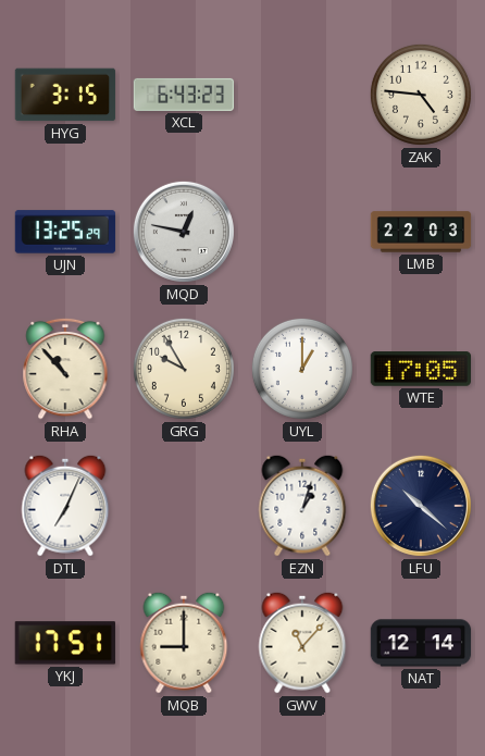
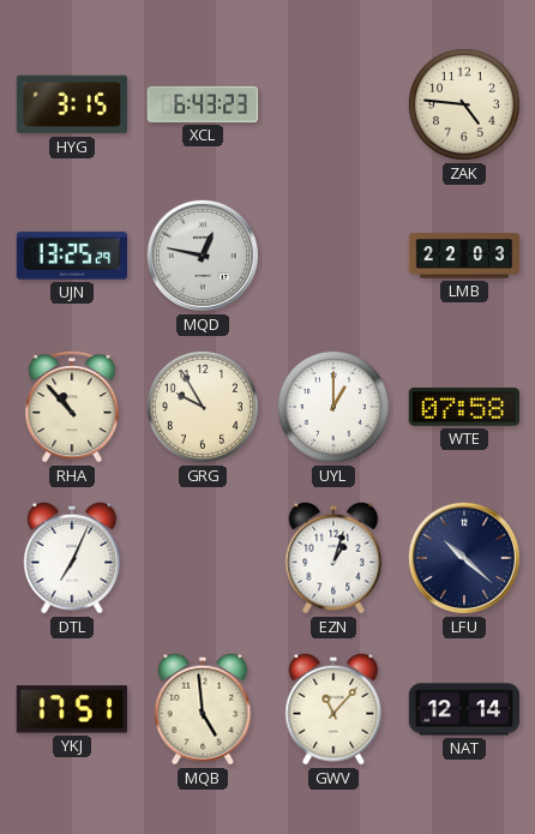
WTE: 17:05 -> 07:58
MQB: 9:00 -> 4:59
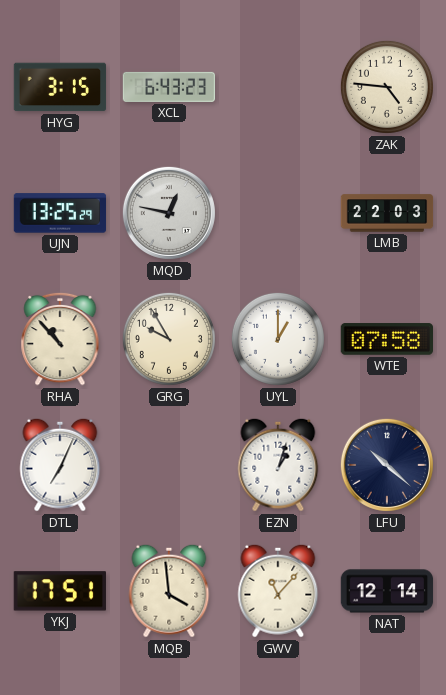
MQB: 4:59 -> 3:59
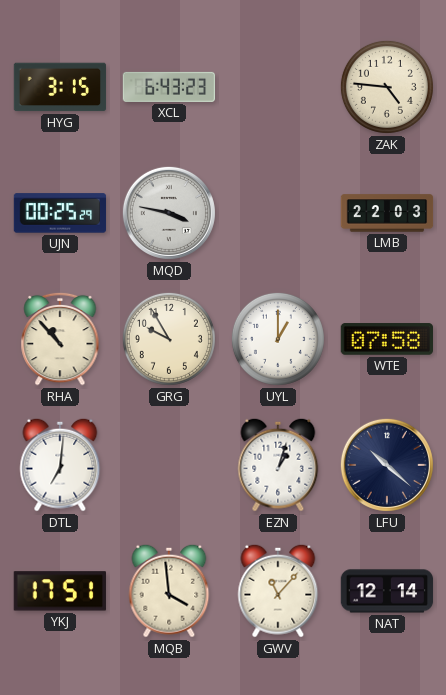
UJN: 13:25 -> 00:25
MQD: 12:47 -> 3:47
DTL: 7:04 -> 7:01
